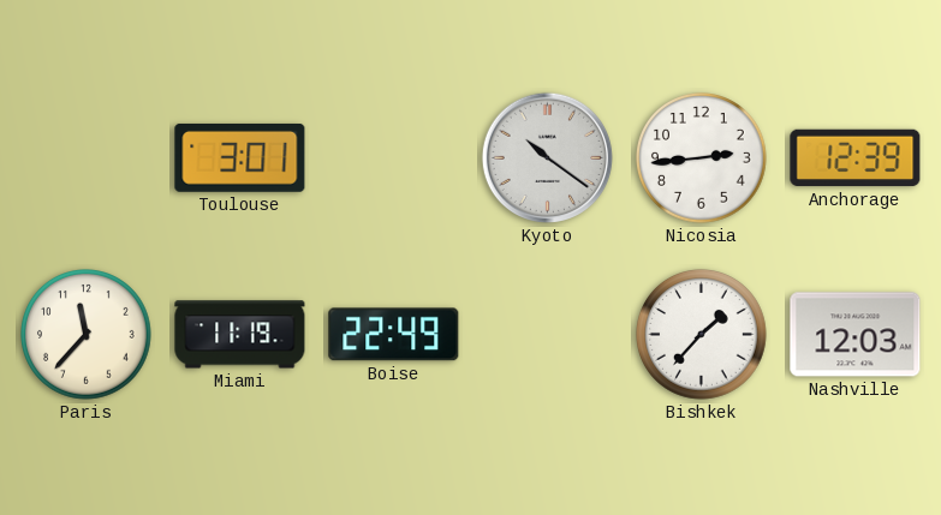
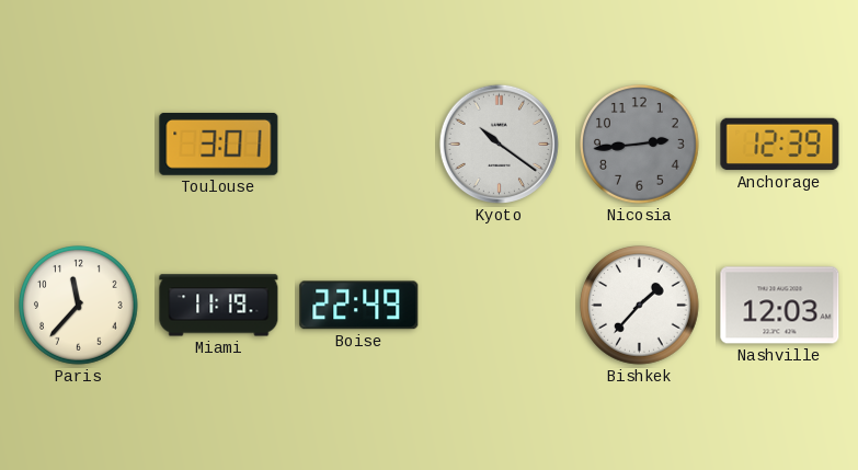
Nicosia dial: white -> grey
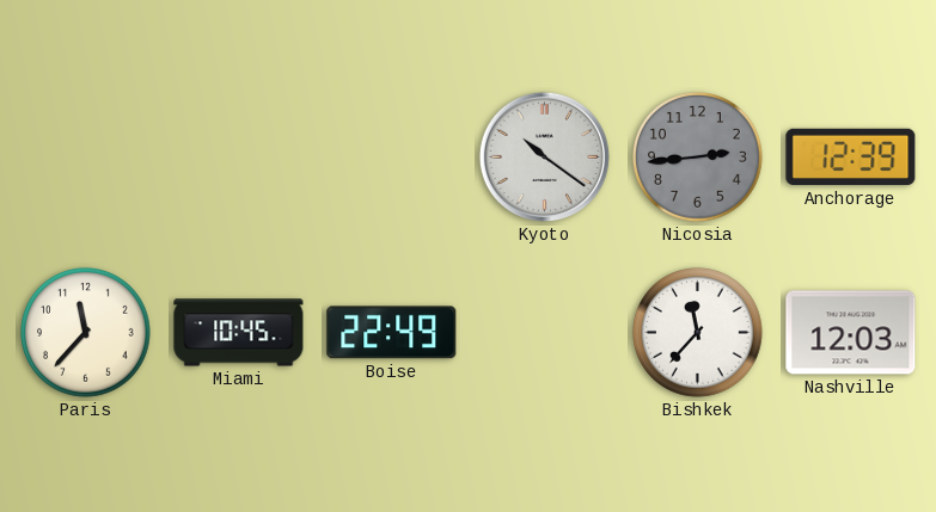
Toulouse: 3:01 -> none
Miami: 11:19 -> 10:45
Bishkek: 1:37 -> 11:37
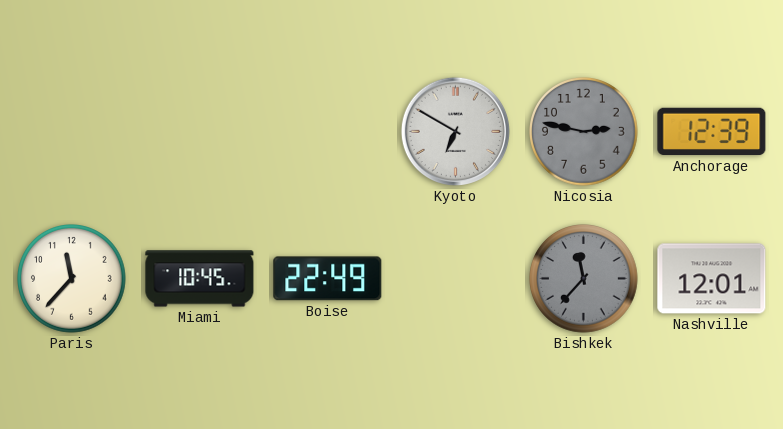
Kyoto: 10:21 -> 6:50
Nicosia: 2:44 -> 2:47
Bishkek dial: white -> grey
Nashville: 12:03 -> 12:01
